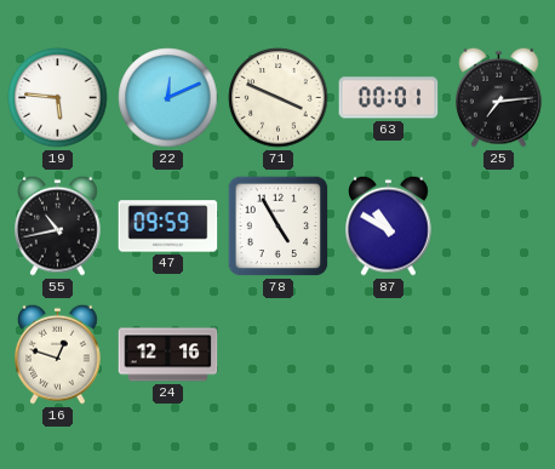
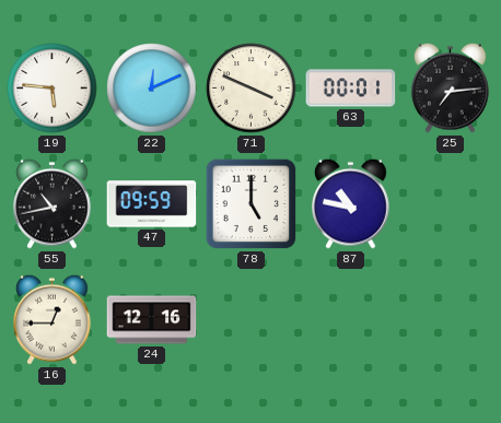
78: 4:55 -> 5:00
87: 10:50 -> 10:47
16: 12:48 -> 12:45
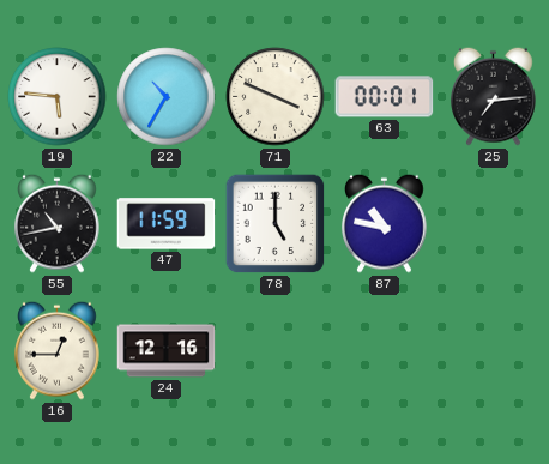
22: 12:11 -> 10:35
47: 09:59 -> 11:59
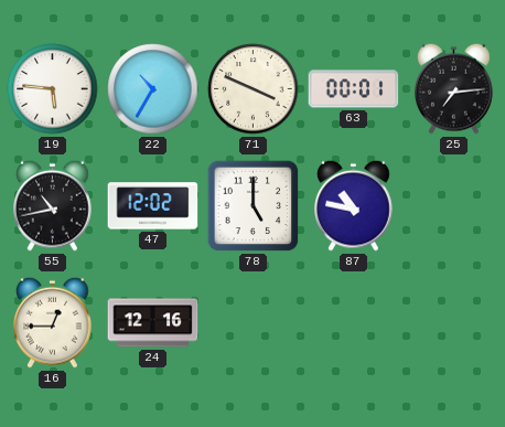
47: 11:59 -> 12:02
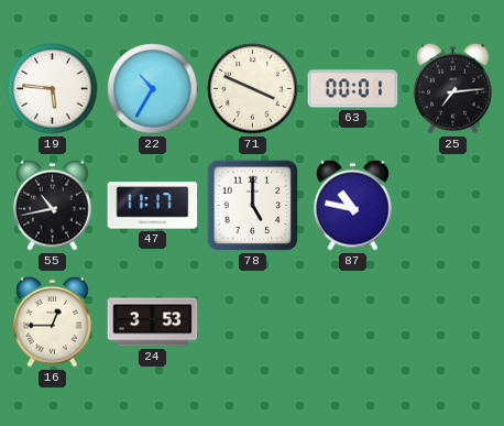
47: 12:02 -> 11:17
24: 12:16 -> 3:53
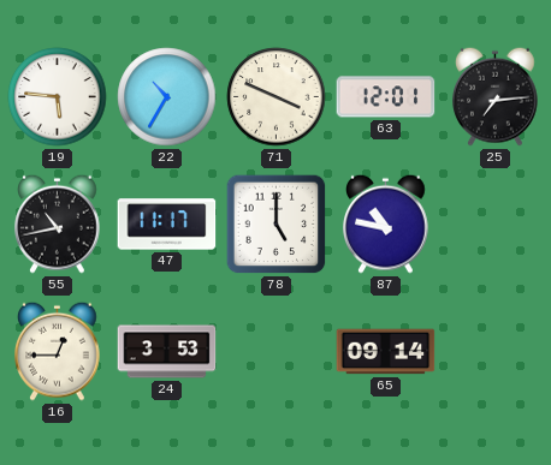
63: 00:01 -> 12:01
65: none -> 09:14
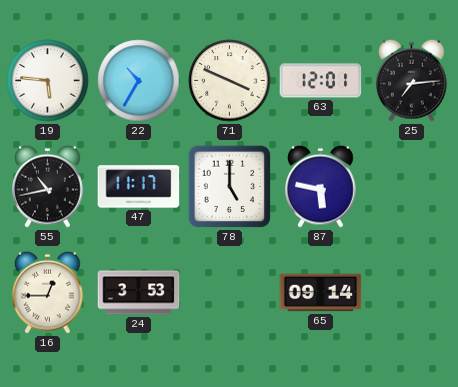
87: 10:47 -> 5:47
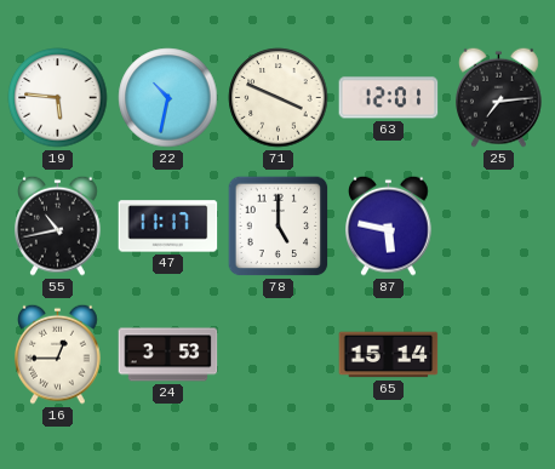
22: 10:35 -> 10:32
65: 09:14 -> 15:14
